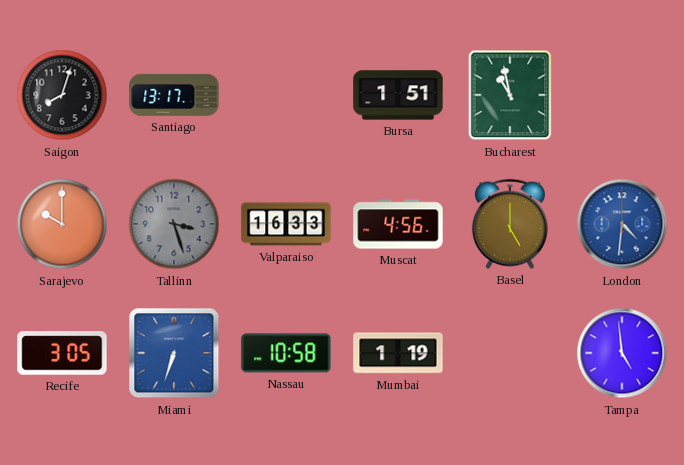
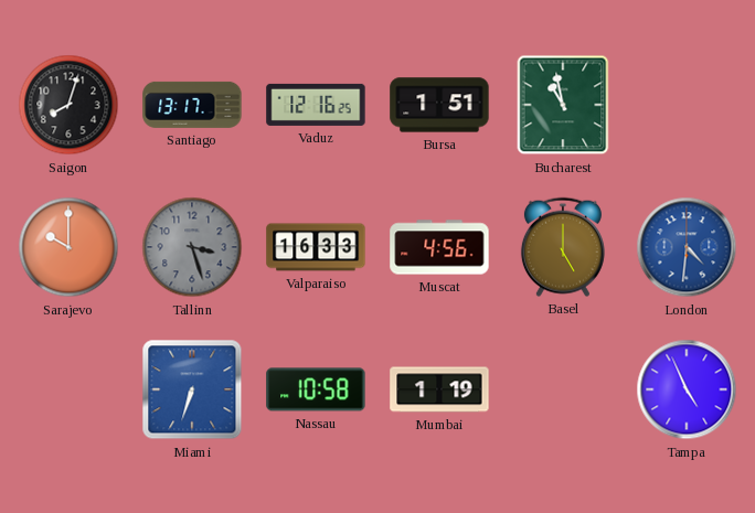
Vaduz: none -> 12:16
Recife: 3:05 -> none
Tampa: 4:59 -> 4:56
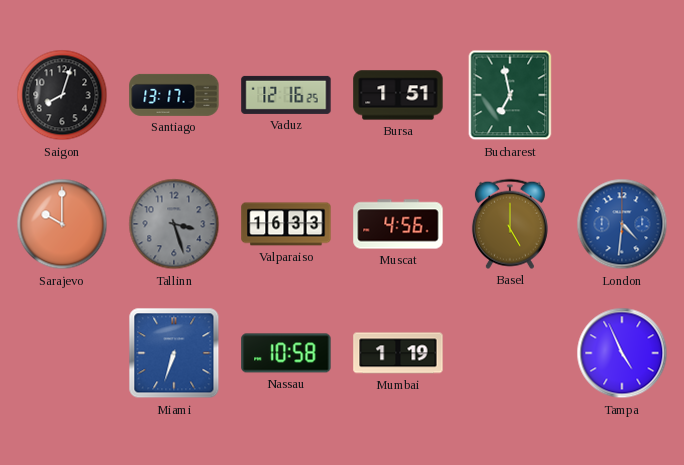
Bucharest: 10:58 -> 6:58
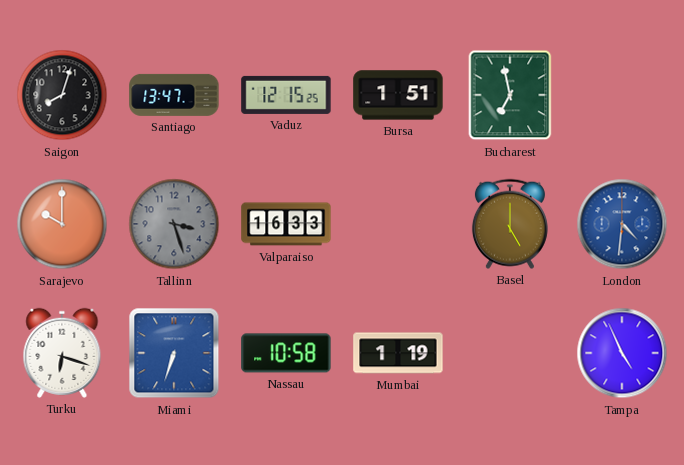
Santiago: 13:17 -> 13:47
Vaduz: 12:16 -> 12:15
Muscat: 4:56 -> none
Turku: none -> 6:18
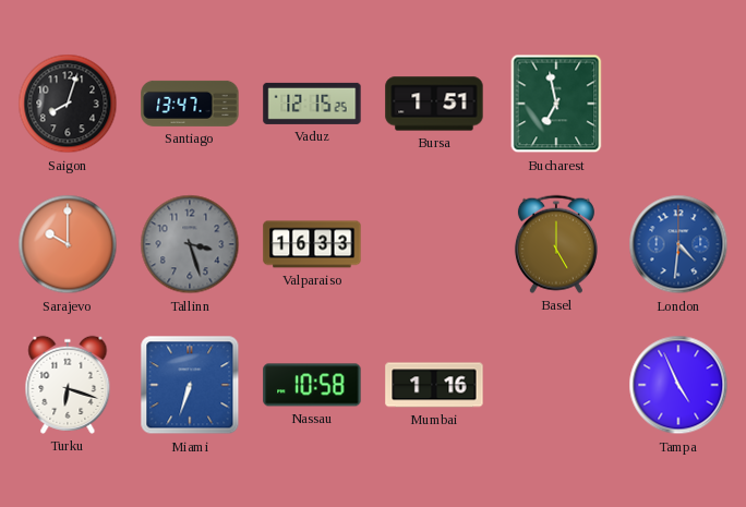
Mumbai: 1:19 -> 1:16
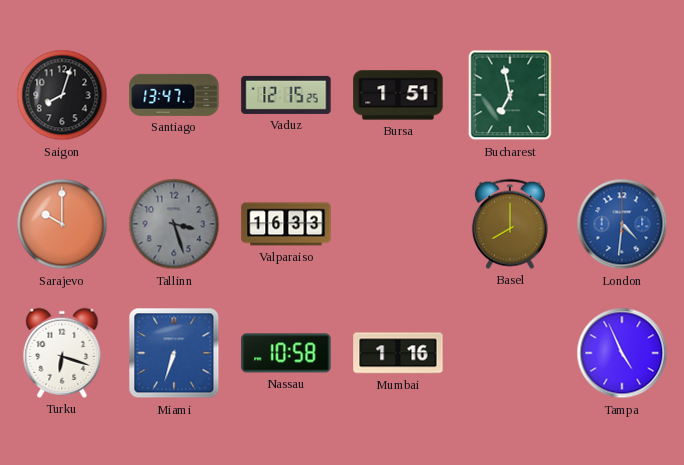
Basel: 5:00 -> 8:00
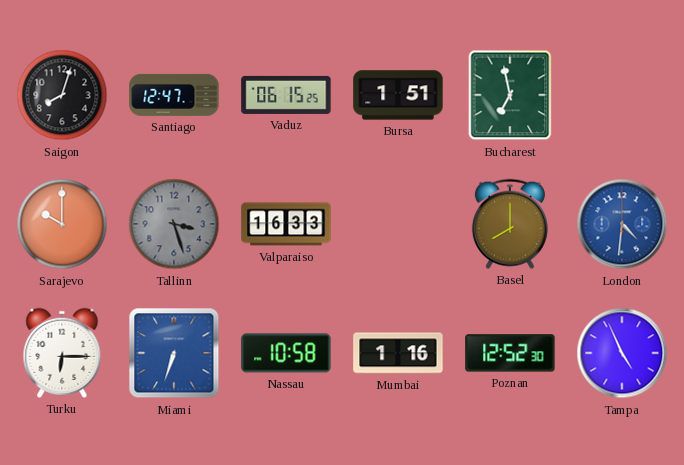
Santiago: 13:47 -> 12:47
Vaduz: 12:15 -> 06:15
Turku: 6:18 -> 6:15
Poznan: none -> 12:52
